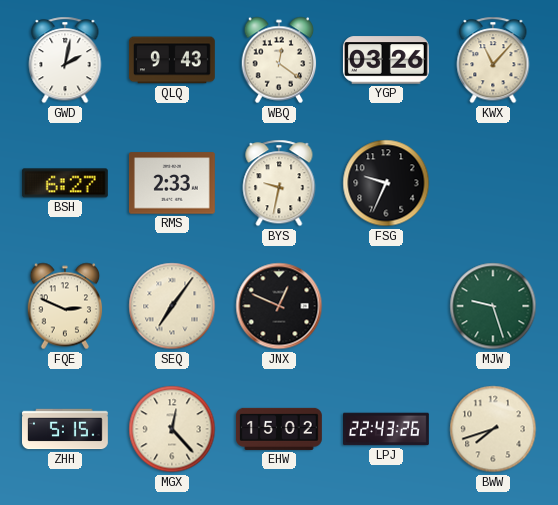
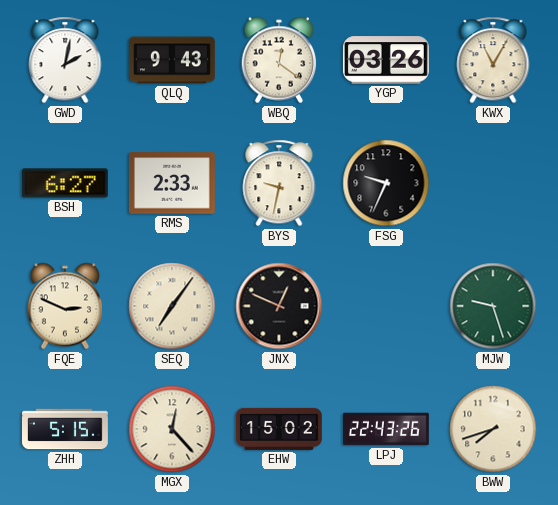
KWX: 11:07 -> 11:05
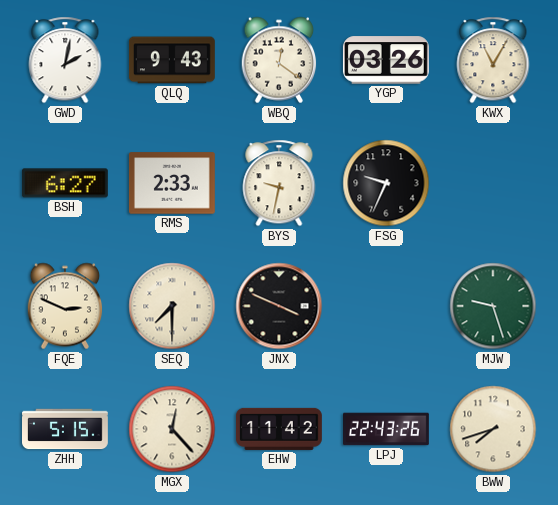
SEQ: 7:06 -> 7:30
JNX: 12:49 -> 3:49
EHW: 15:02 -> 11:42
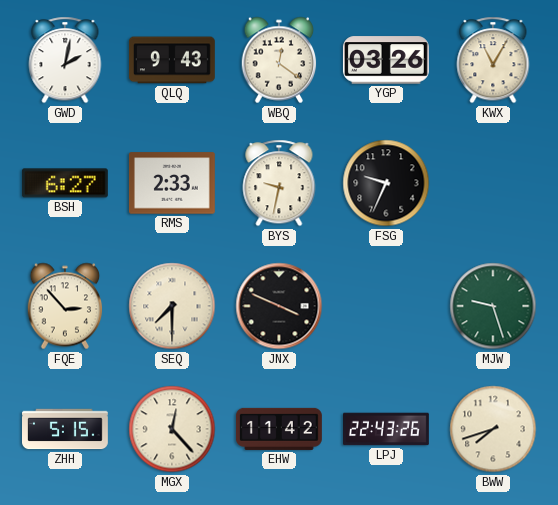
FQE: 2:49 -> 2:53
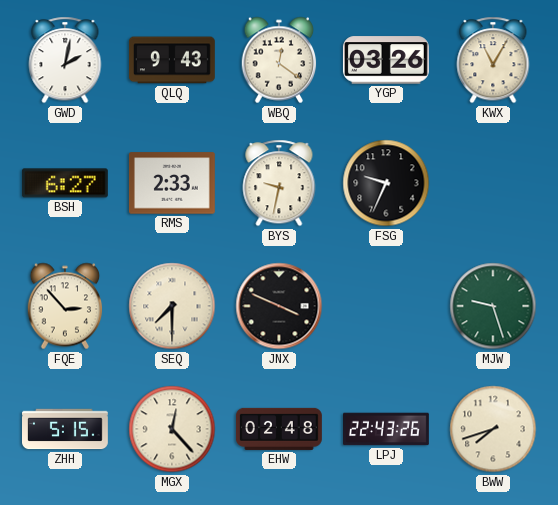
EHW: 11:42 -> 02:48
